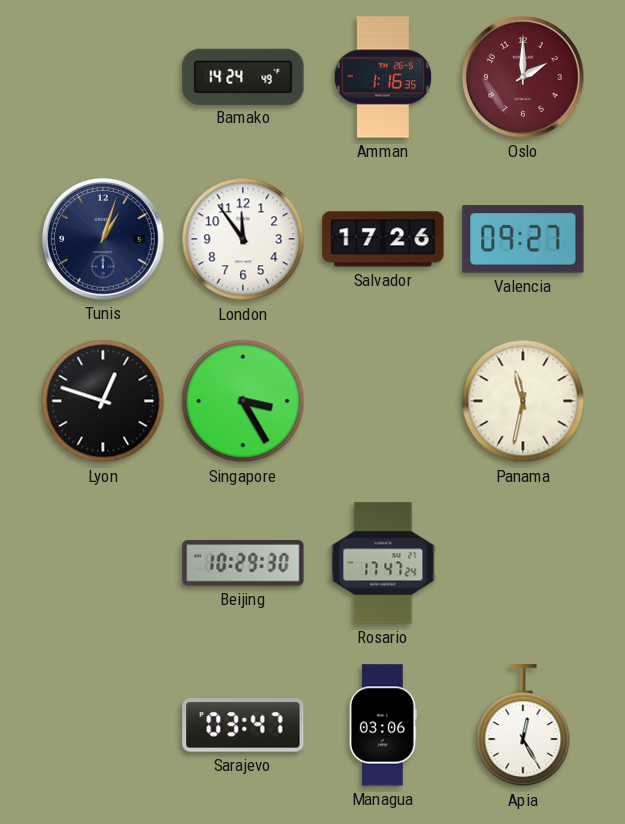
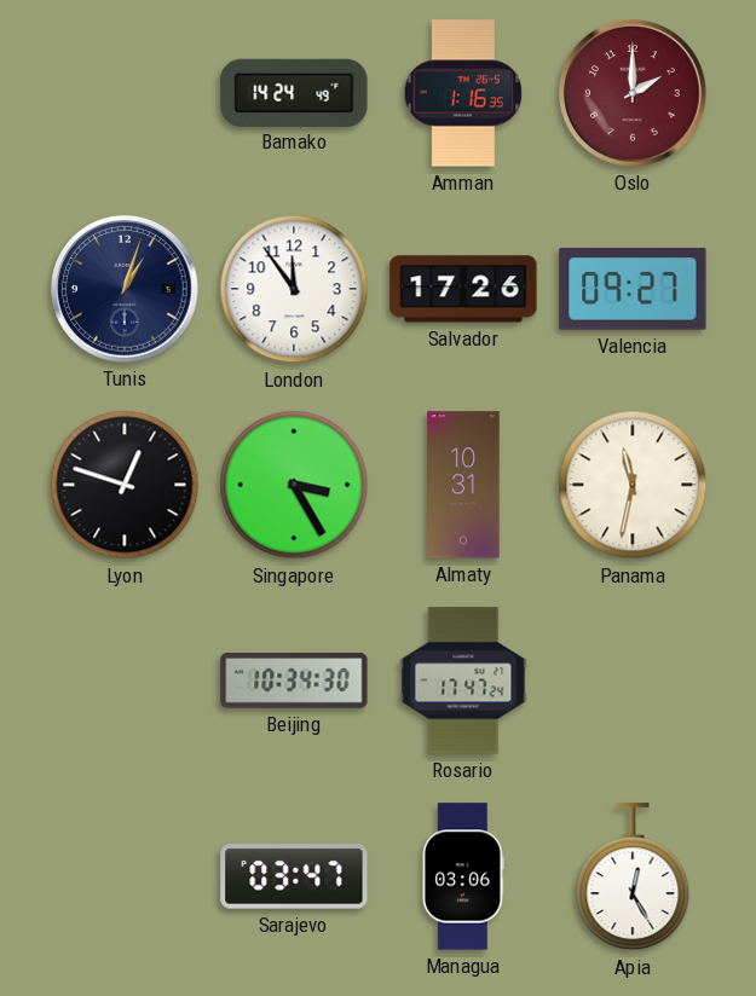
Almaty: none -> 10:31
Beijing: 10:29 -> 10:34
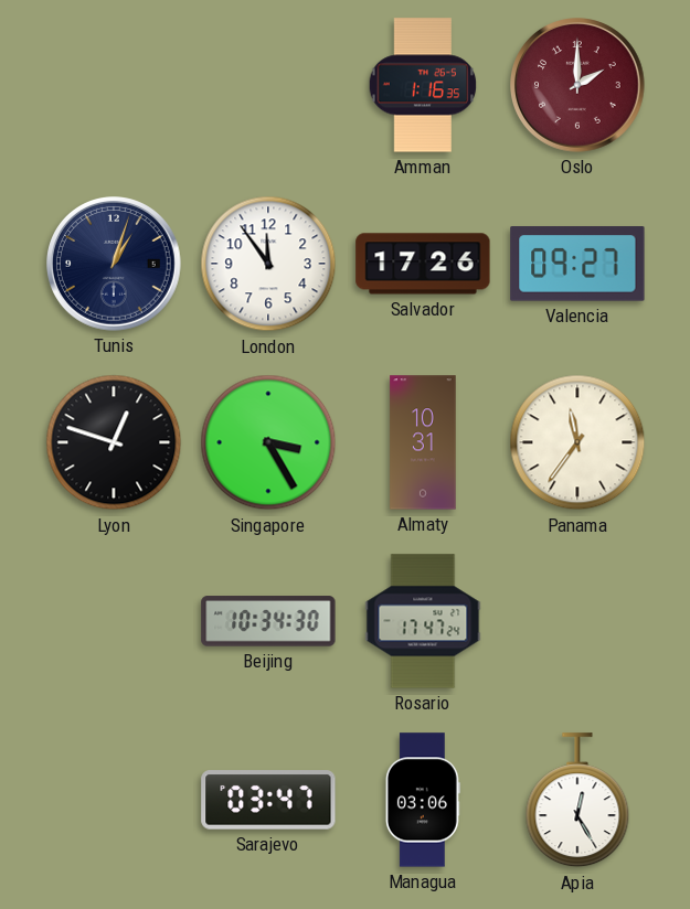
Bamako: 14:24 -> none
Panama: 11:32 -> 11:36
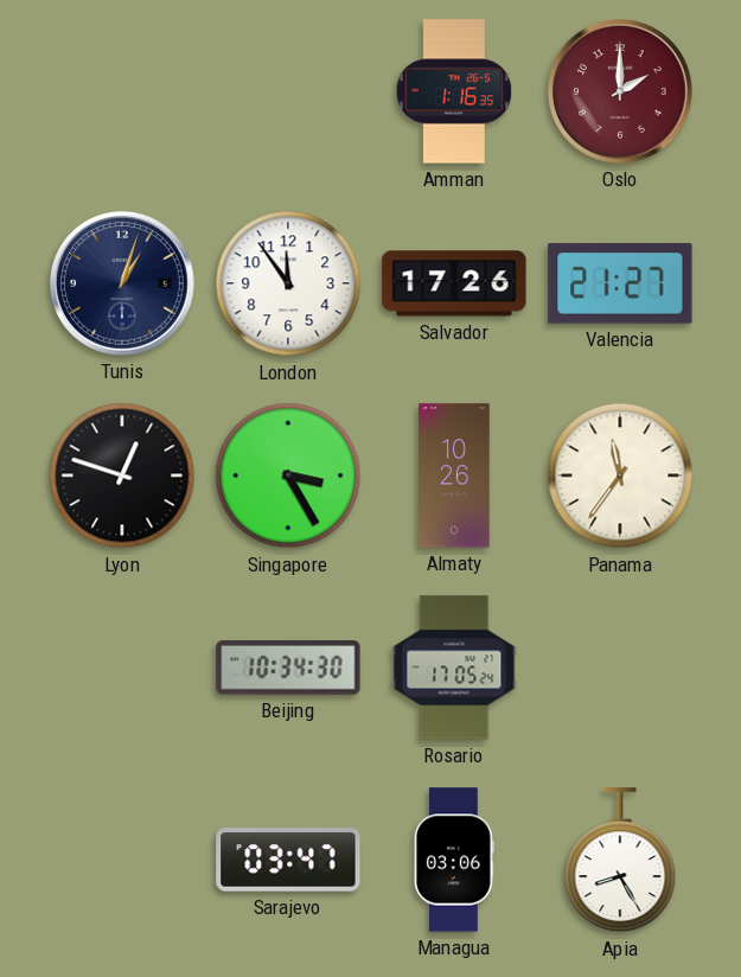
Valencia: 09:27 -> 21:27
Almaty: 10:31 -> 10:26
Rosario: 17:47 -> 17:05
Apia: 12:25 -> 8:25
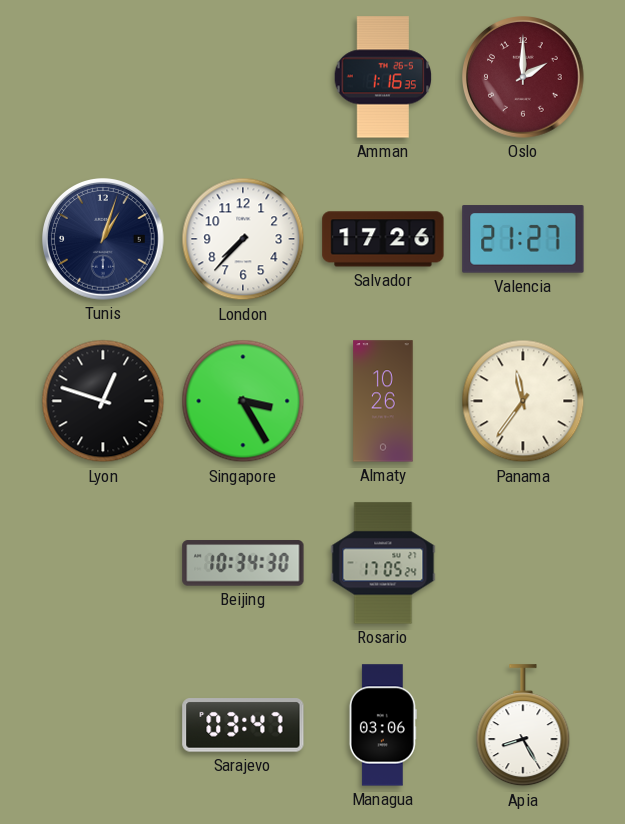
London: 11:54 -> 7:37
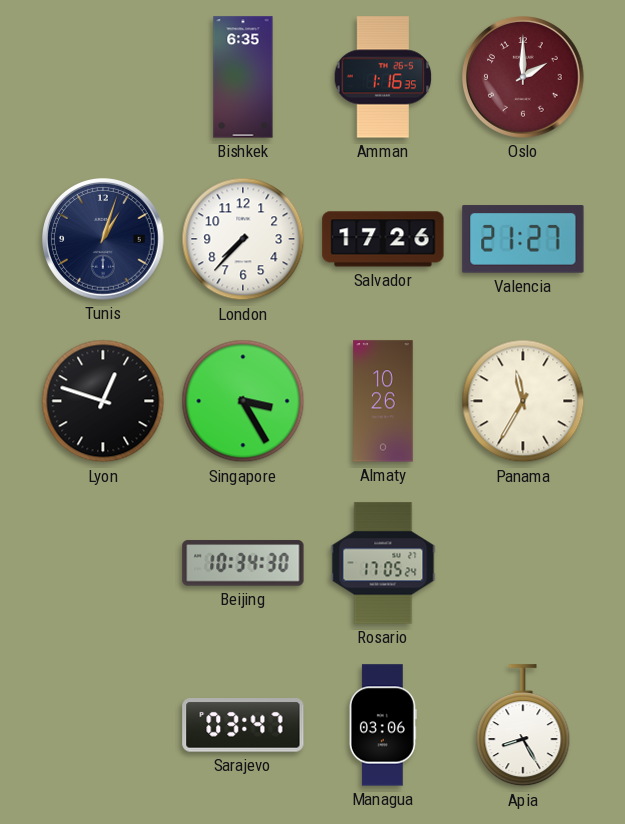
Bishkek: none -> 6:35
Panama: 11:36 -> 11:35
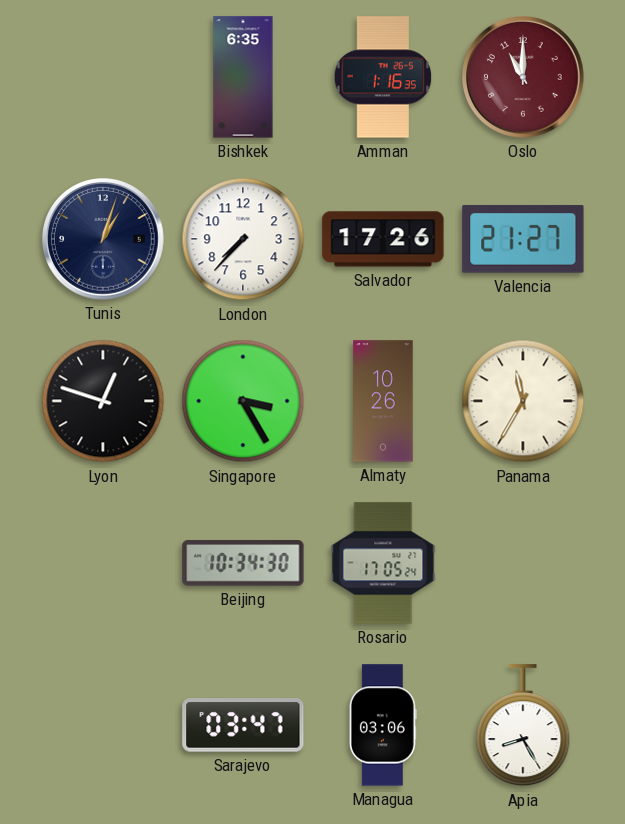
Oslo: 2:00 -> 11:00
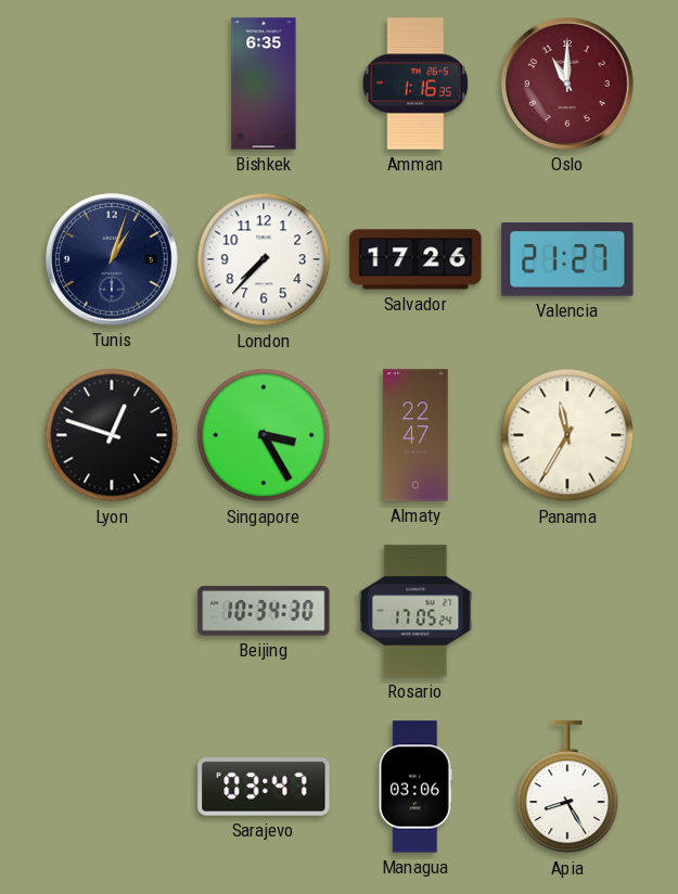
Almaty: 10:26 -> 22:47
